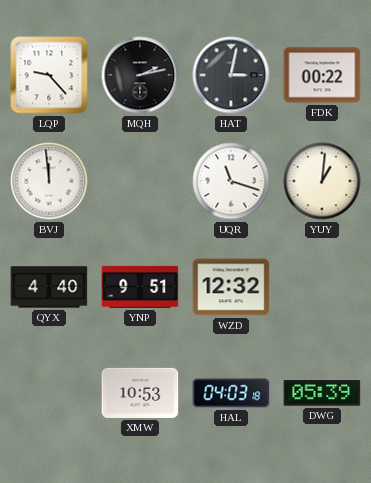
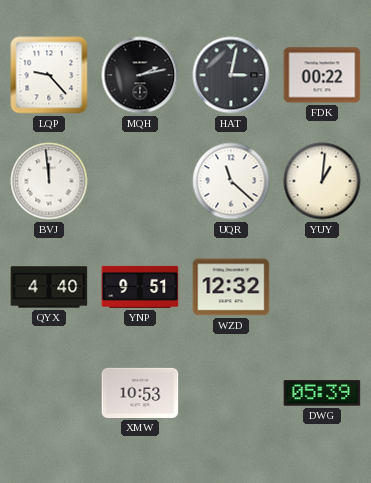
UQR: 11:18 -> 11:22
HAL: 04:03 -> none
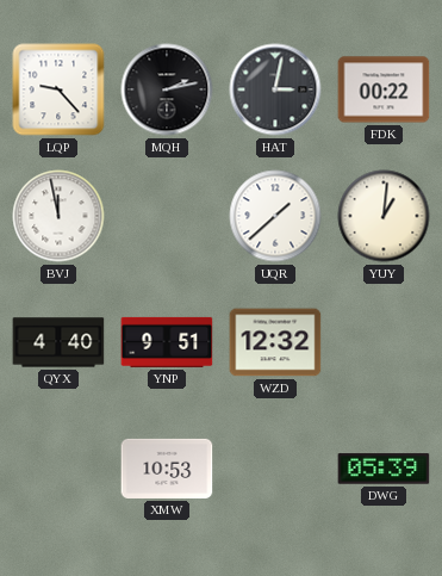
BVJ: 11:59 -> 11:58
UQR: 11:22 -> 1:38
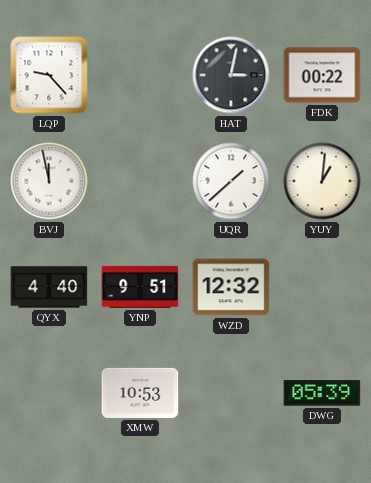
MQH: 2:13 -> none
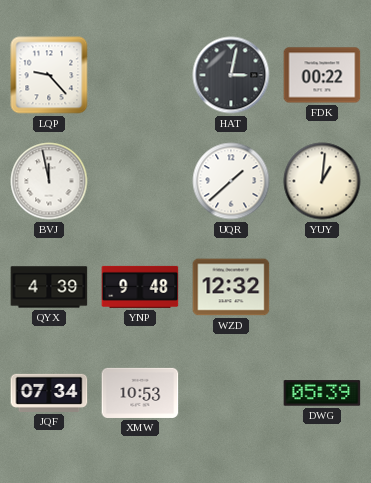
QYX: 4:40 -> 4:39
YNP: 9:51 -> 9:48
JQF: none -> 07:34
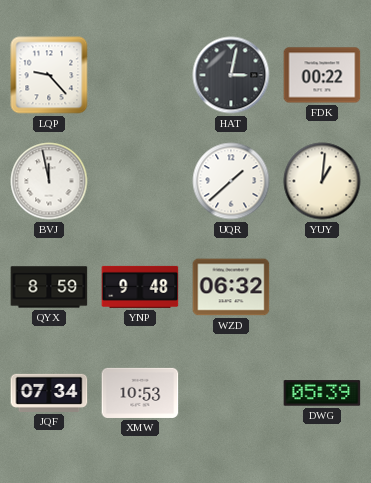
QYX: 4:39 -> 8:59
WZD: 12:32 -> 06:32
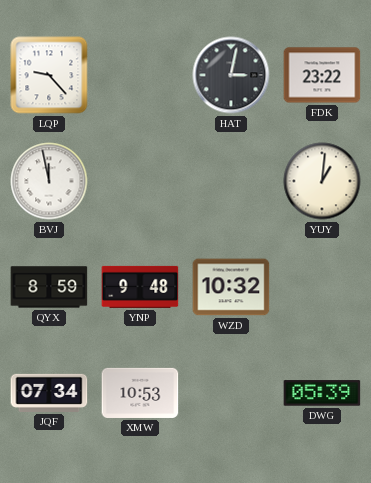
FDK: 00:22 -> 23:22
UQR: 1:38 -> none
WZD: 06:32 -> 10:32
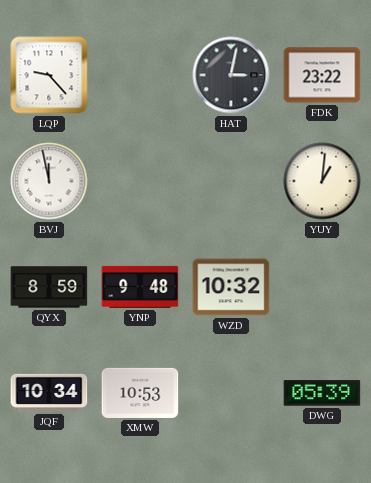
JQF: 07:34 -> 10:34
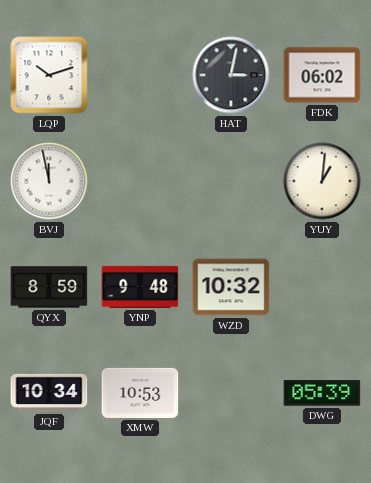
LQP: 9:23 -> 10:12
FDK: 23:22 -> 06:02
